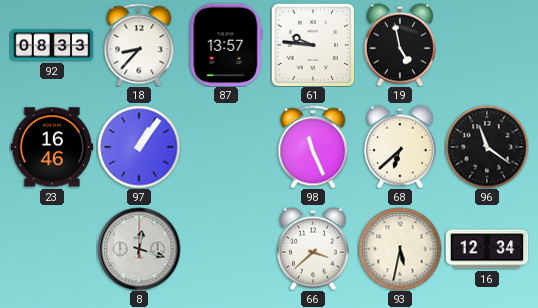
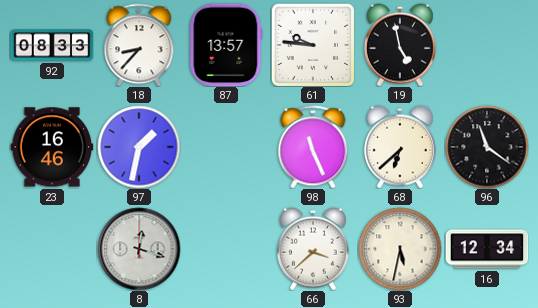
97: 1:06 -> 1:32
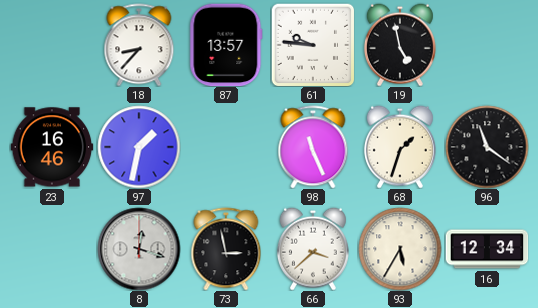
92: 08:33 -> none
68: 6:38 -> 1:33
73: none -> 2:58
93: 5:32 -> 5:35
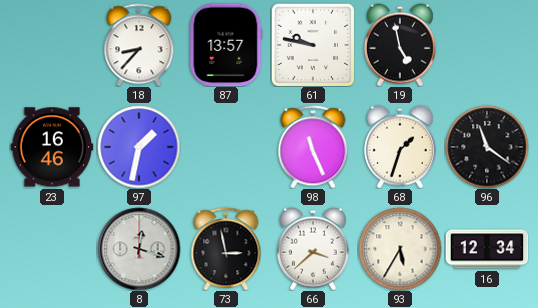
61: 9:46 -> 9:47
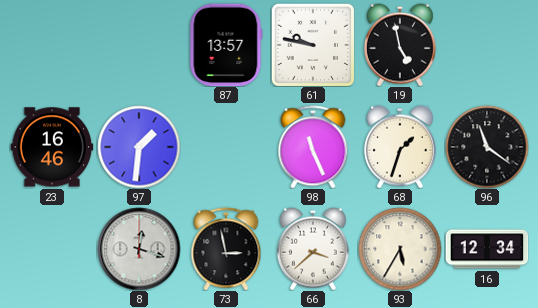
18: 8:37 -> none
97: 1:32 -> 1:31
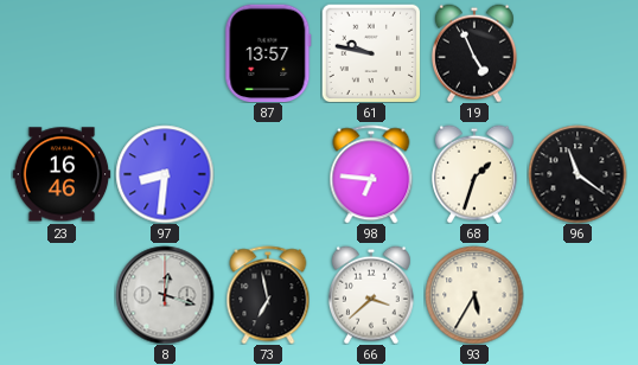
19: 4:58 -> 4:56
97: 1:31 -> 8:31
98: 11:26 -> 6:46
73: 2:58 -> 6:58
16: 12:34 -> none
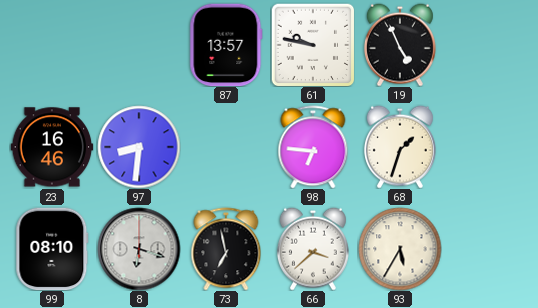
96: 11:21 -> none
99: none -> 08:10
8: 12:18 -> 6:18
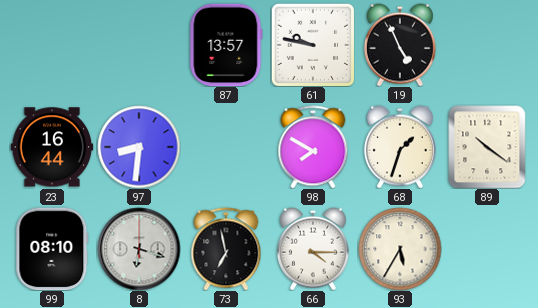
23: 16:46 -> 16:44
98: 6:46 -> 7:50
89: none -> 10:21
66: 3:38 -> 4:15
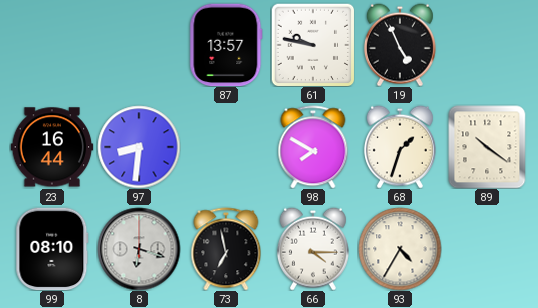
93: 5:35 -> 4:35
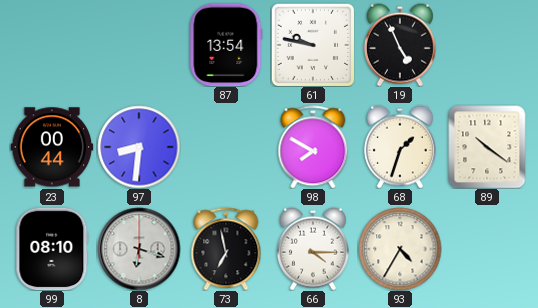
87: 13:57 -> 13:54
23: 16:44 -> 00:44
